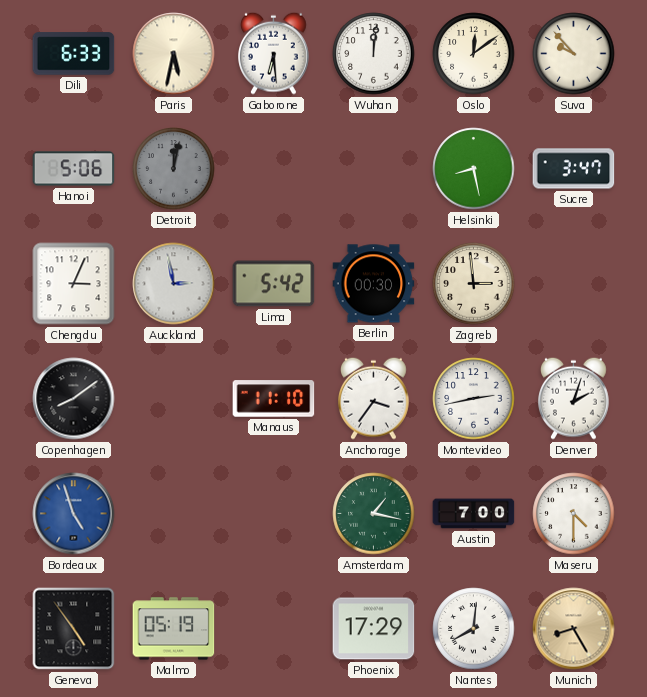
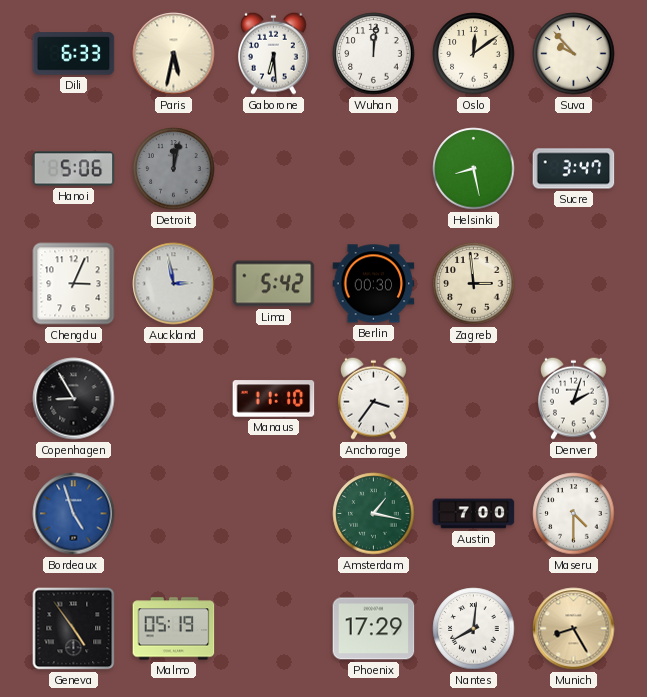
Copenhagen: 8:09 -> 8:55
Montevideo: 2:43 -> none
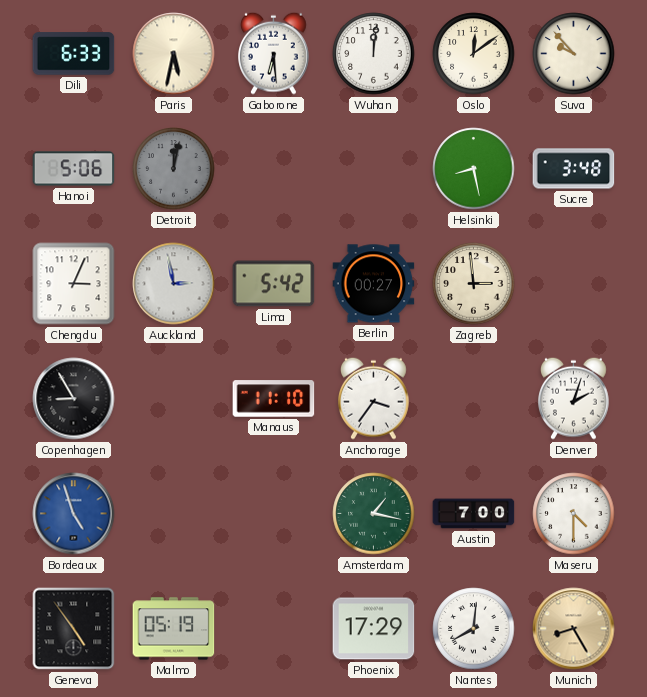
Sucre: 3:47 -> 3:48
Berlin: 00:30 -> 00:27
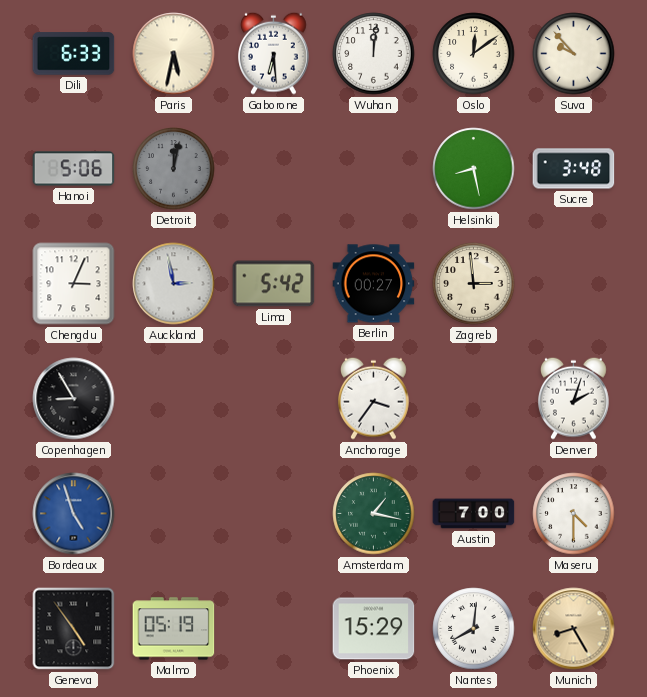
Manaus: 11:10 -> none
Phoenix: 17:29 -> 15:29
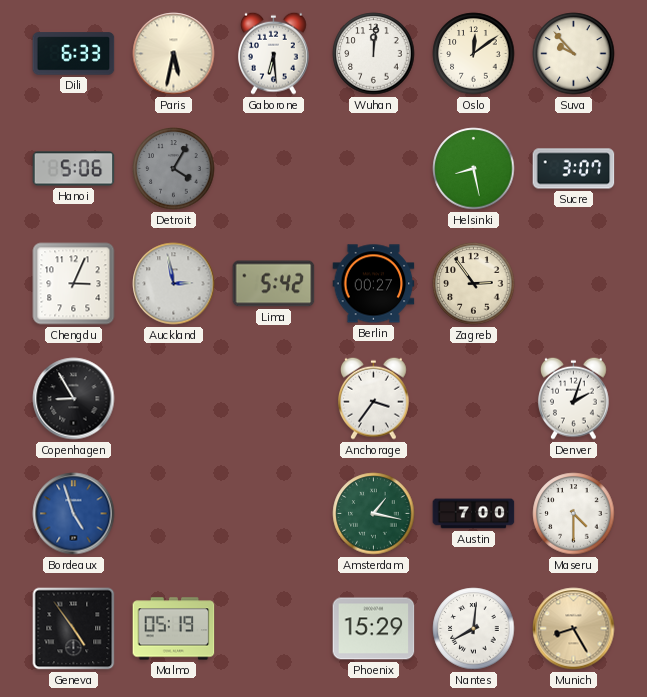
Detroit: 12:02 -> 4:05
Sucre: 3:48 -> 3:07
Zagreb: 2:59 -> 2:54
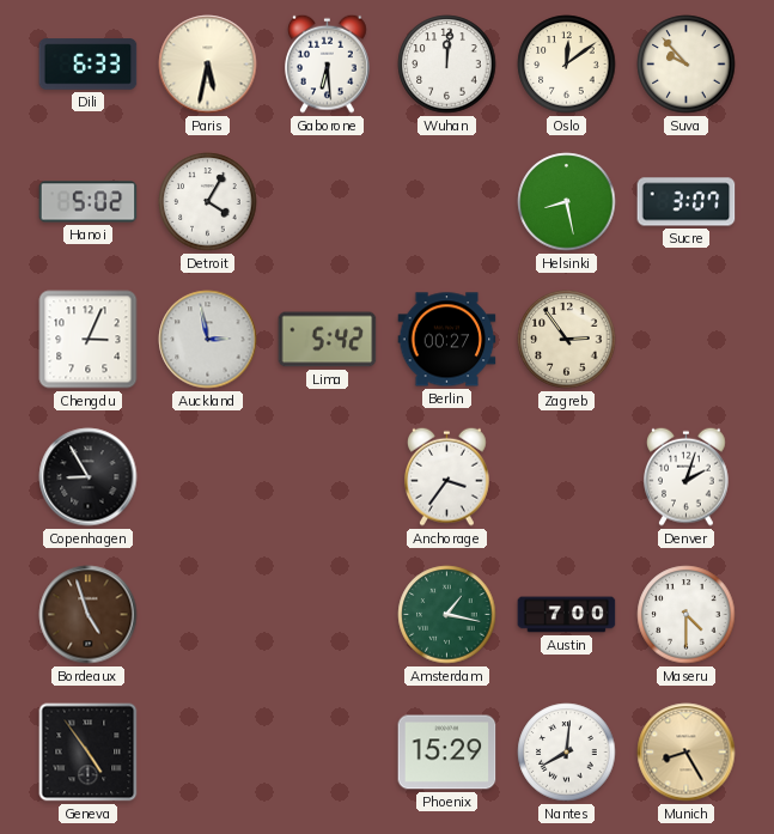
Hanoi: 5:06 -> 5:02
Detroit dial: grey -> white
Bordeaux dial: blue -> brown
Malmo: 05:19 -> none
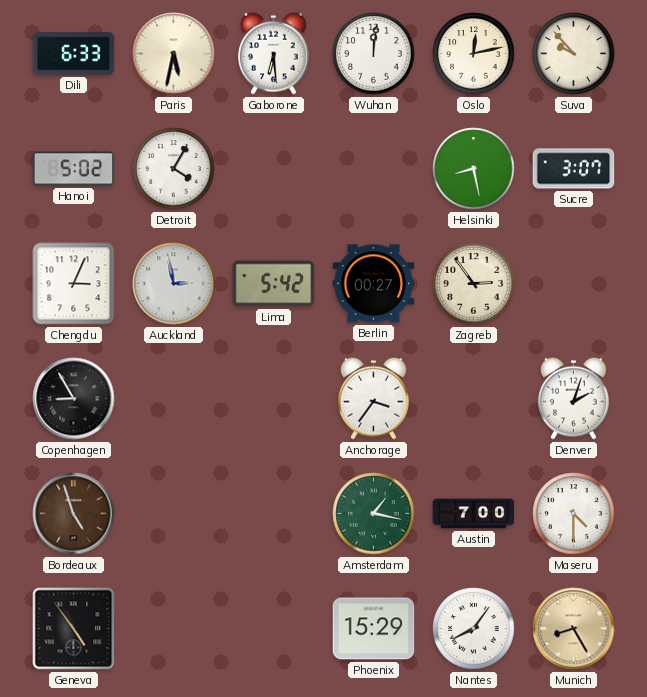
Oslo: 12:09 -> 12:13
Nantes: 8:01 -> 8:06
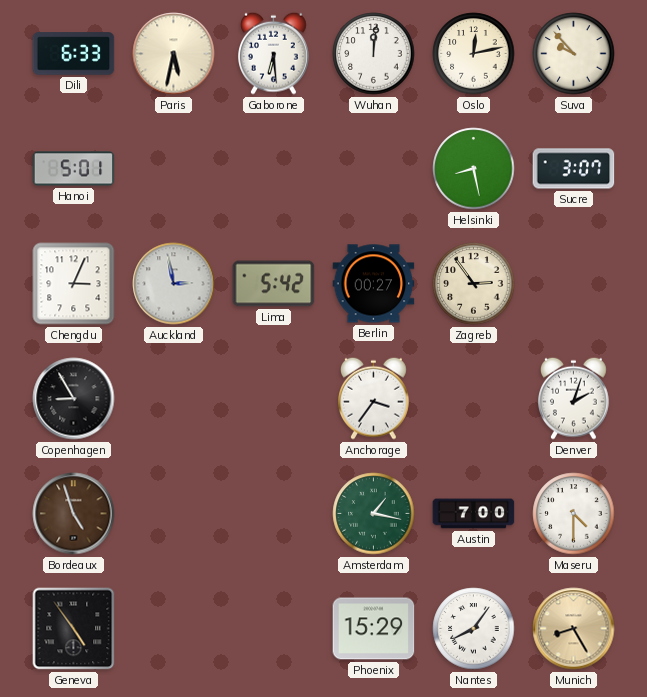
Hanoi: 5:02 -> 5:01
Detroit: 4:05 -> none
